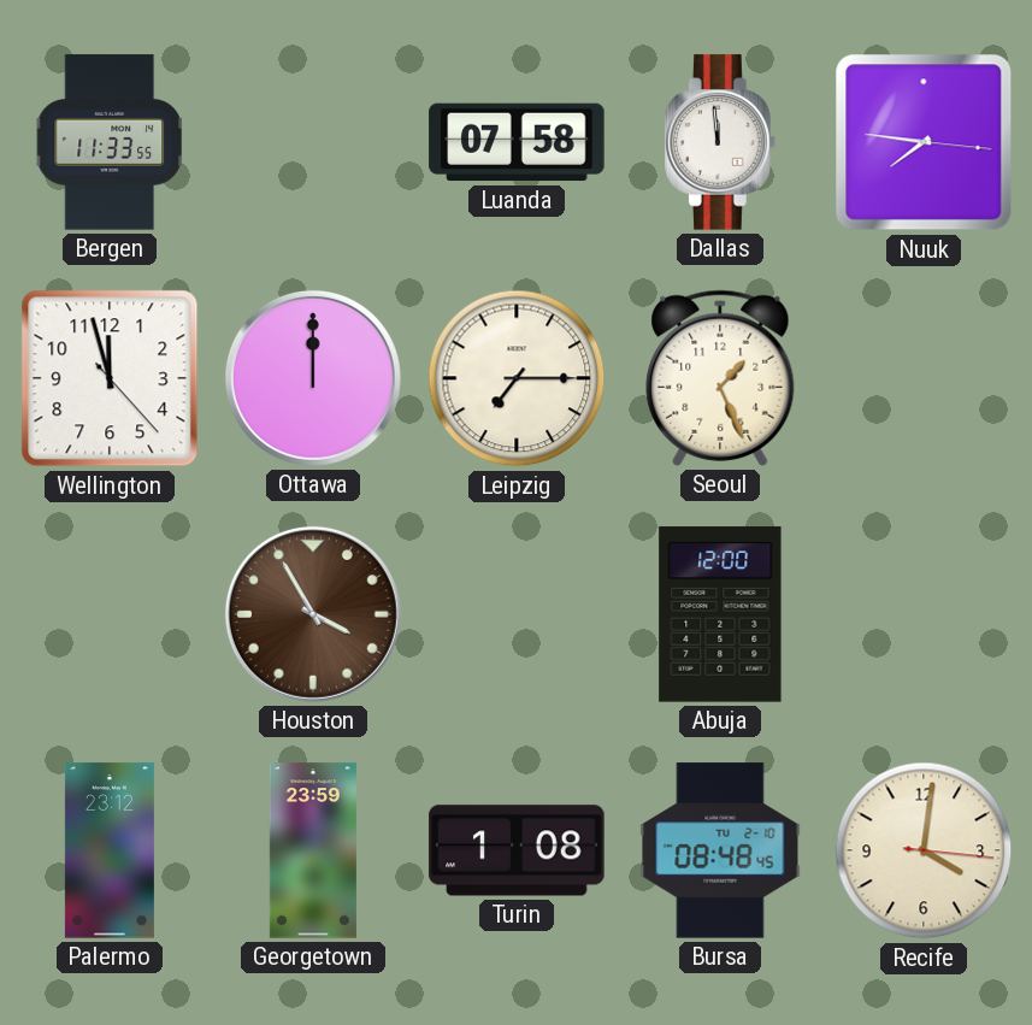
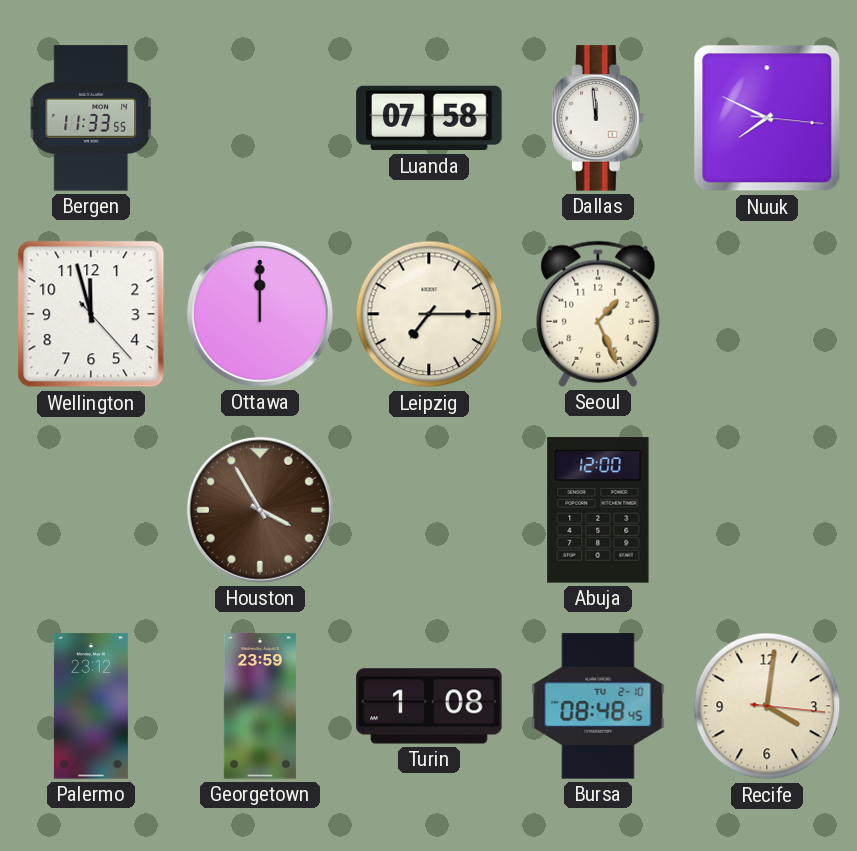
Nuuk: 7:46 -> 7:49
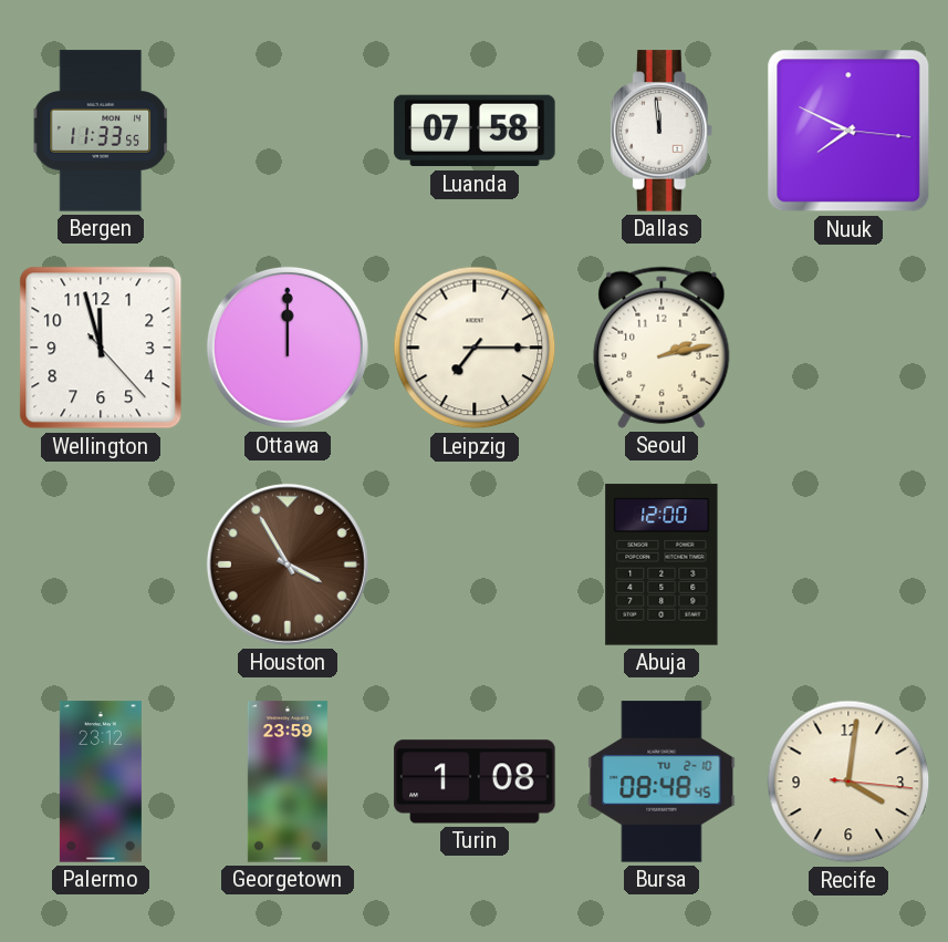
Seoul: 1:26 -> 2:13
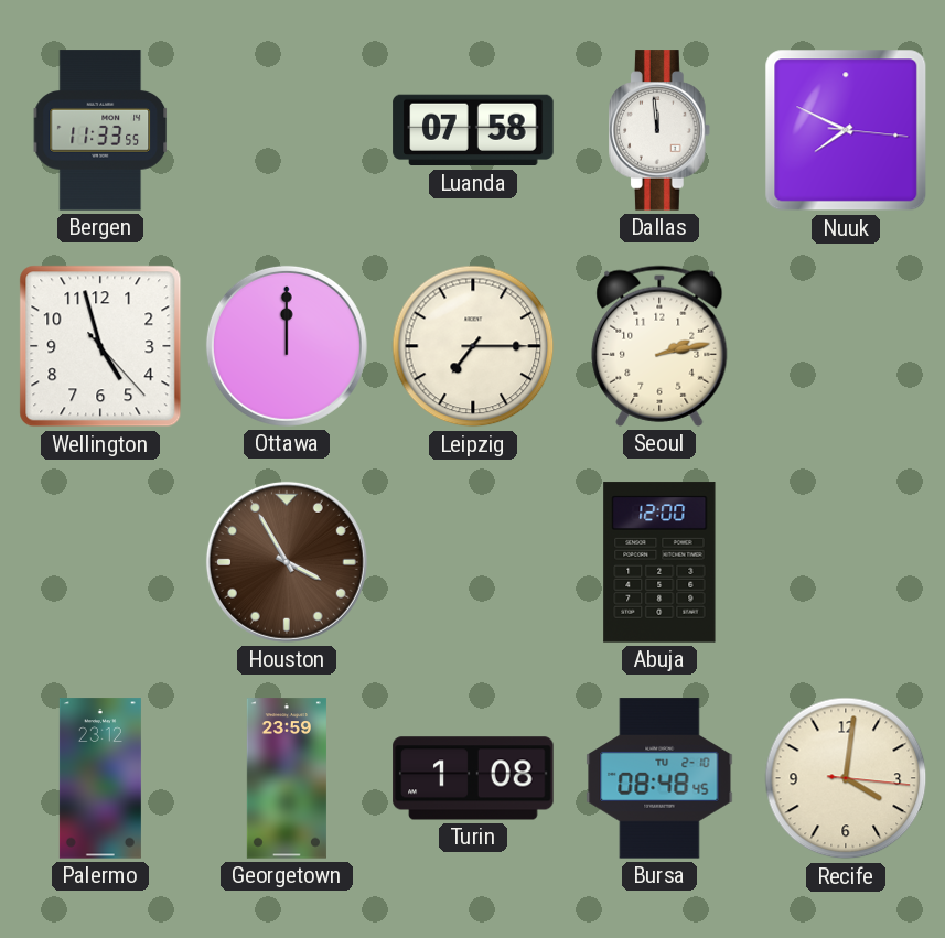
Wellington: 11:57 -> 4:57
